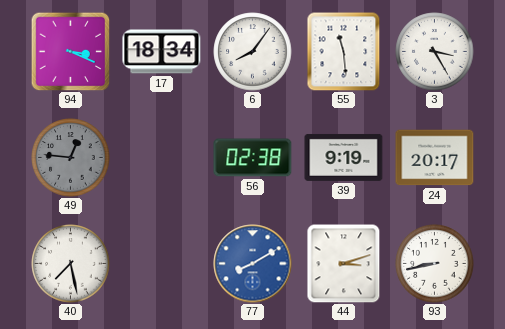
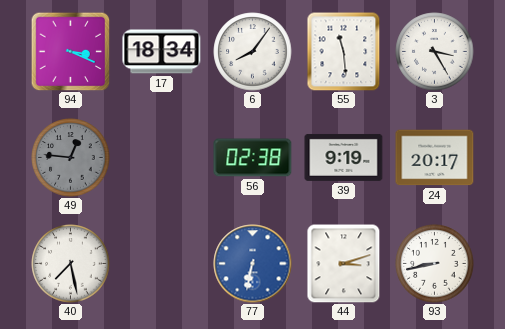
77: 8:10 -> 6:32
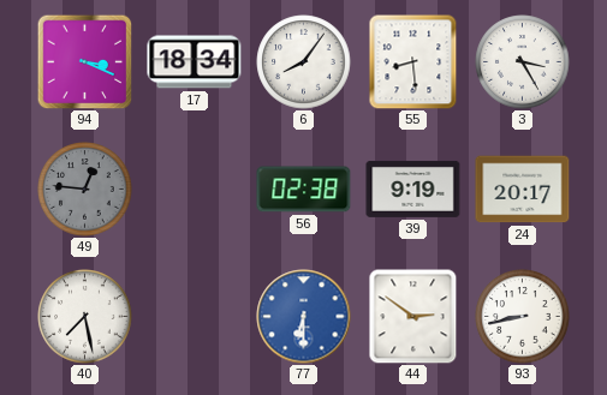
55: 11:29 -> 8:29
77: 6:32 -> 6:30
44: 3:12 -> 2:51
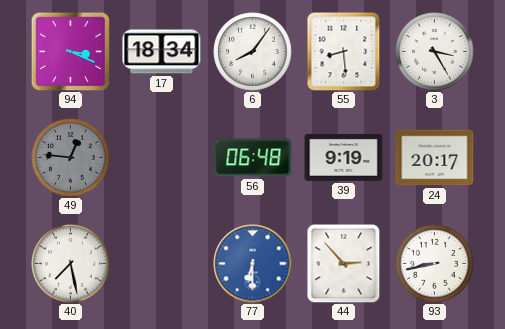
56: 02:38 -> 06:48
44: 2:51 -> 2:53
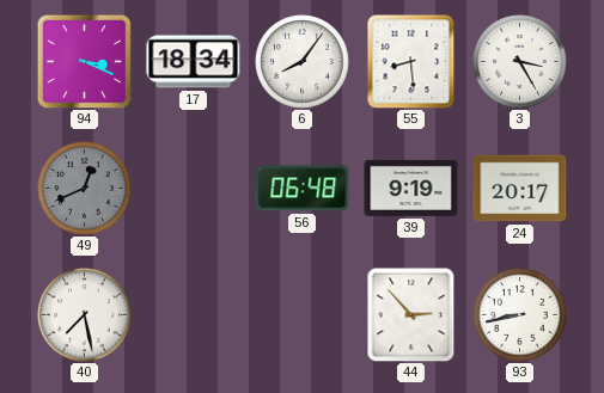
49: 12:46 -> 12:41
77: 6:30 -> none
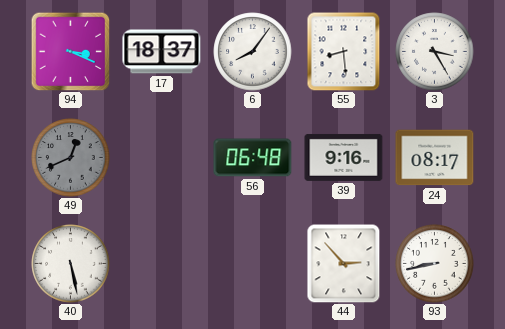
17: 18:34 -> 18:37
39: 9:19 -> 9:16
24: 20:17 -> 08:17
40: 7:28 -> 5:28
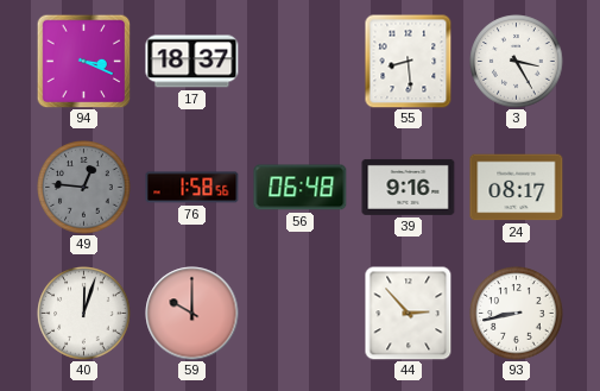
6: 8:06 -> none
49: 12:41 -> 12:46
76: none -> 1:58
40: 5:28 -> 12:03
59: none -> 10:00
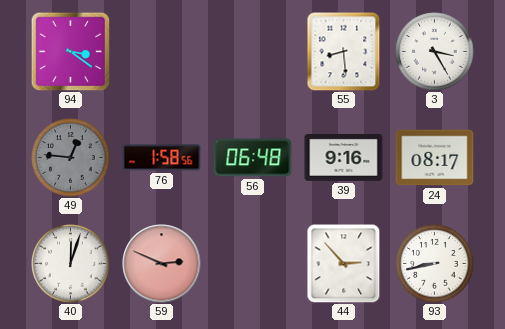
94: 3:19 -> 3:21
17: 18:37 -> none
59: 10:00 -> 2:49
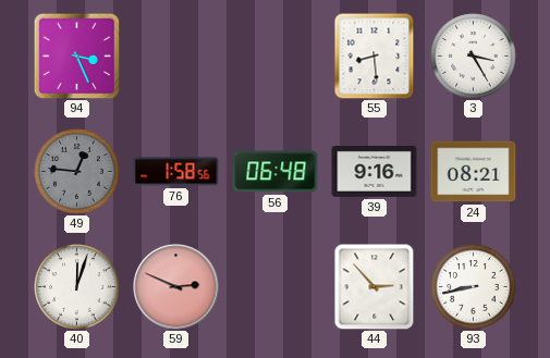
94: 3:21 -> 3:26
24: 08:17 -> 08:21
